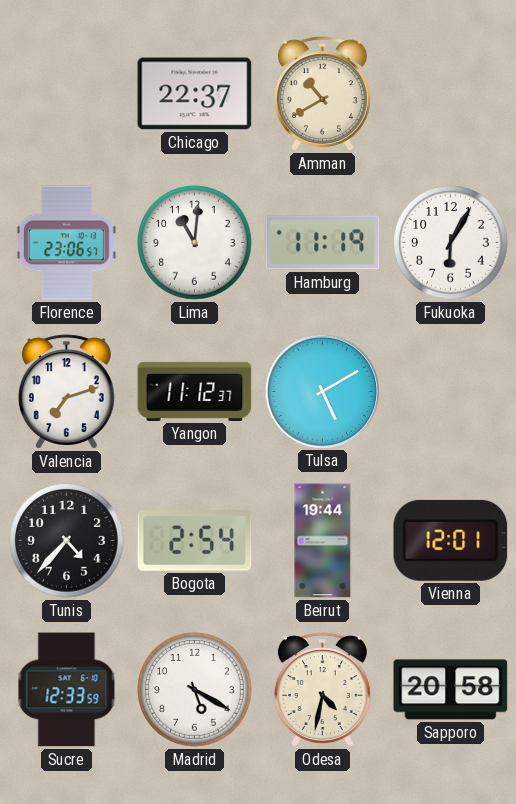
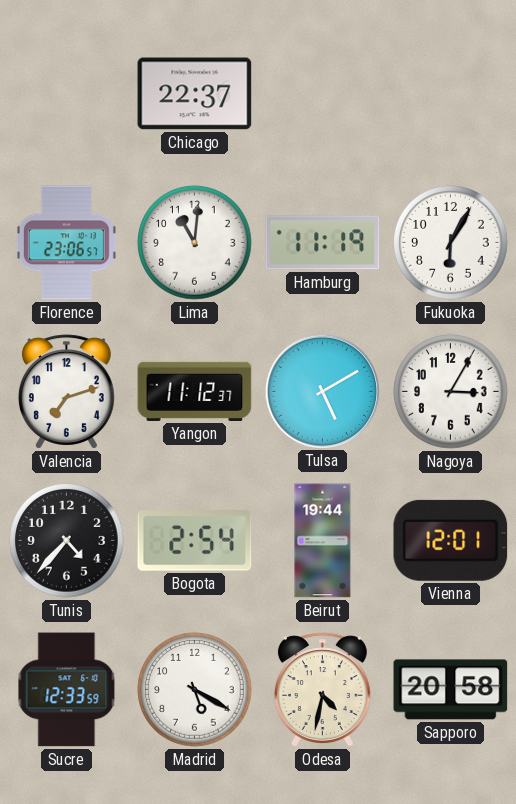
Amman: 10:40 -> none
Nagoya: none -> 3:05
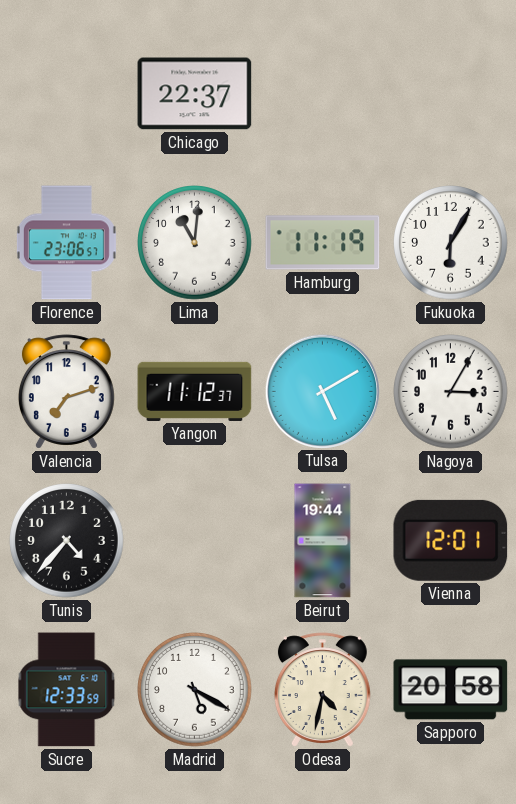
Bogota: 2:54 -> none
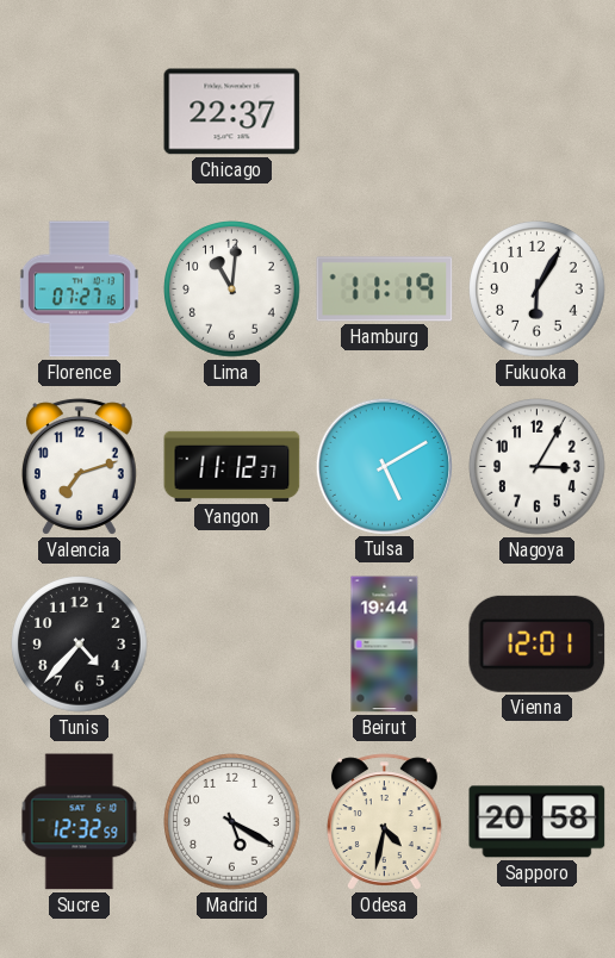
Florence: 23:06 -> 07:27
Sucre: 12:33 -> 12:32
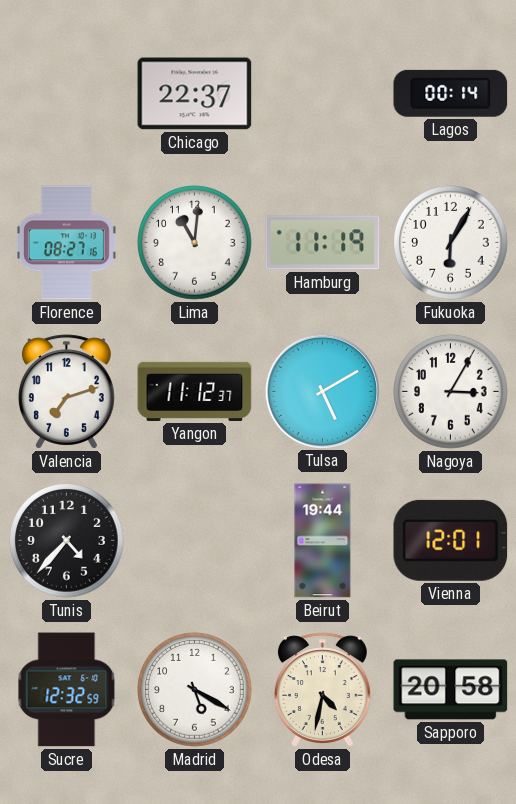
Lagos: none -> 00:14
Florence: 07:27 -> 08:27
